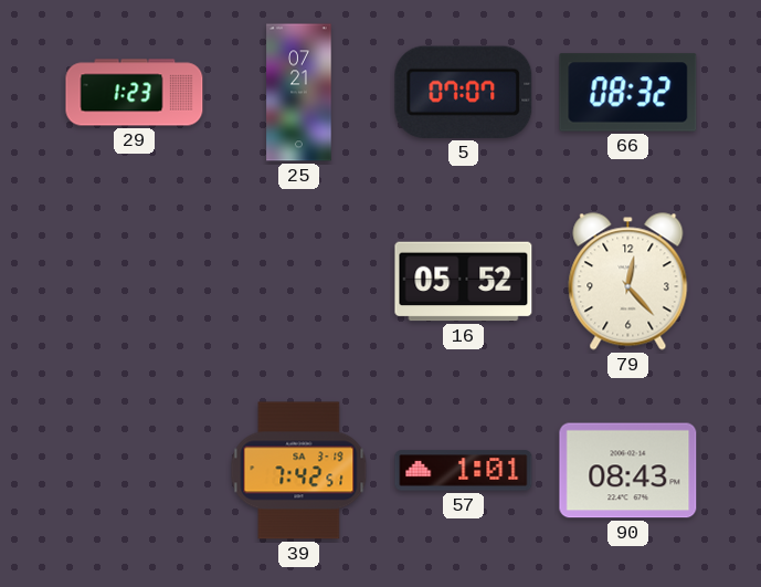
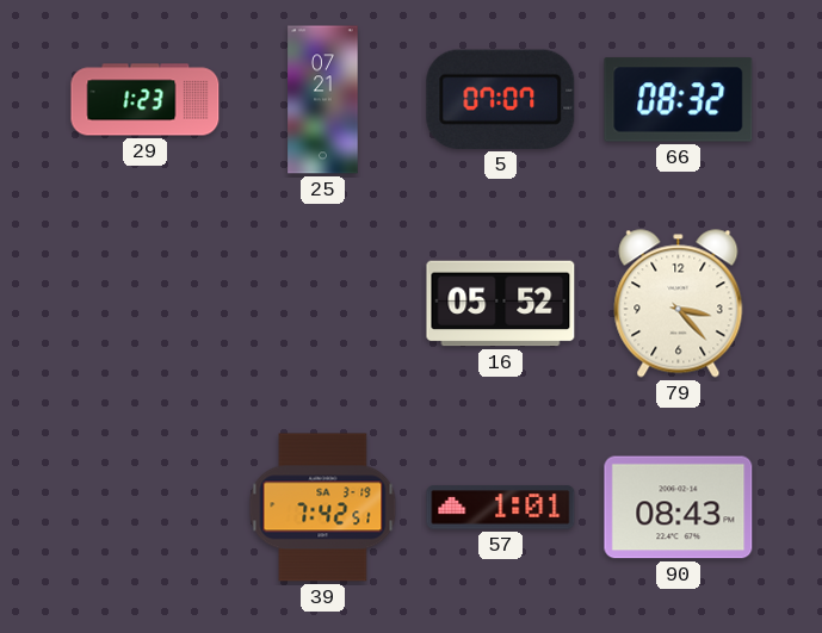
79: 12:23 -> 3:23
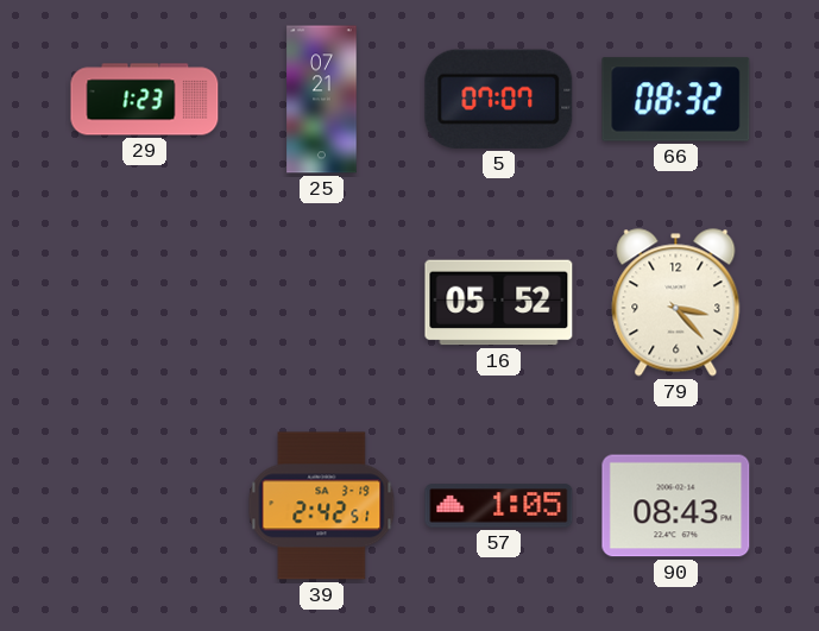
39: 7:42 -> 2:42
57: 1:01 -> 1:05
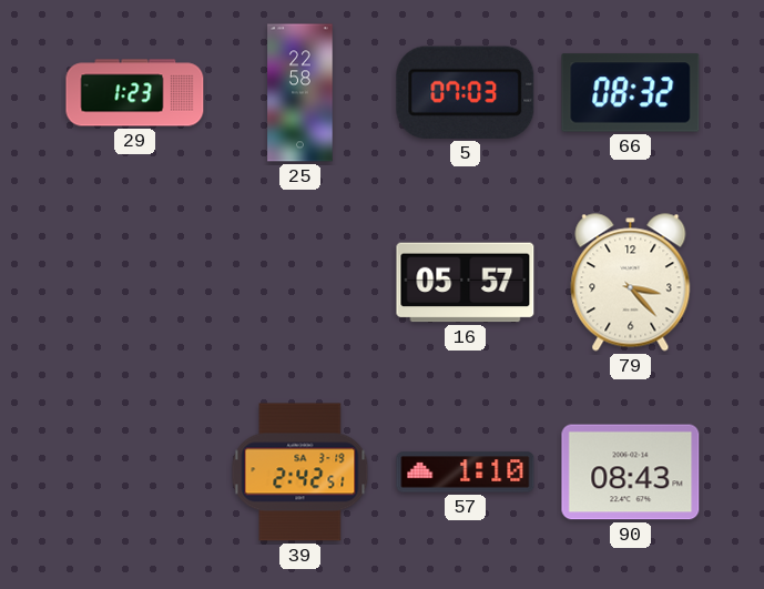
25: 07:21 -> 22:58
5: 07:07 -> 07:03
16: 05:52 -> 05:57
57: 1:05 -> 1:10
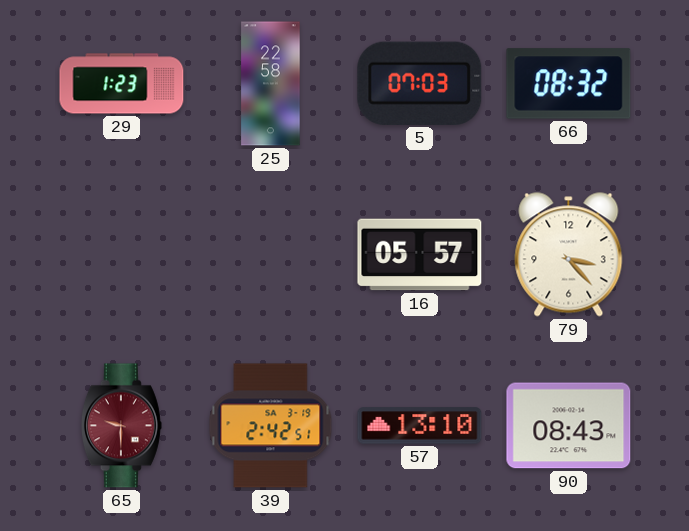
65: none -> 9:30
57: 1:10 -> 13:10
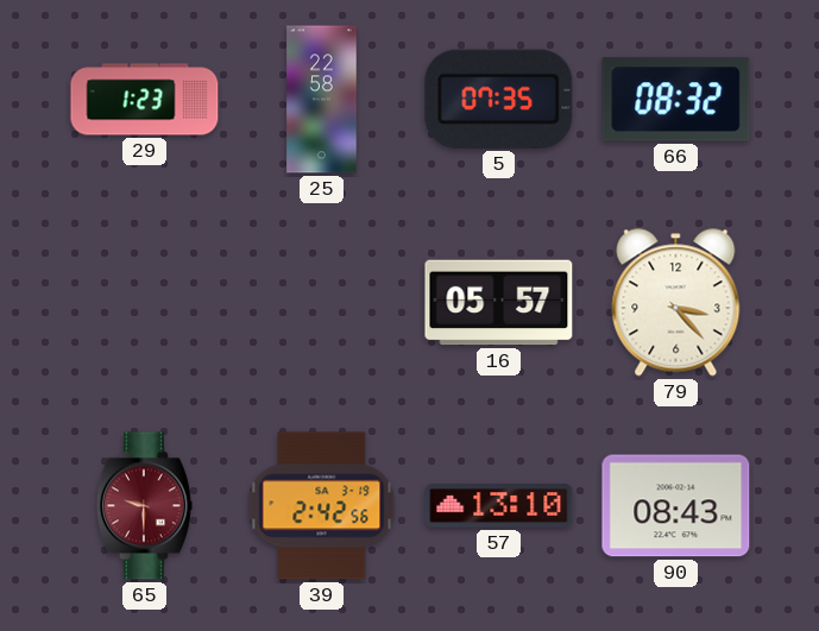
5: 07:03 -> 07:35
39: 2:42:51 -> 2:42:56
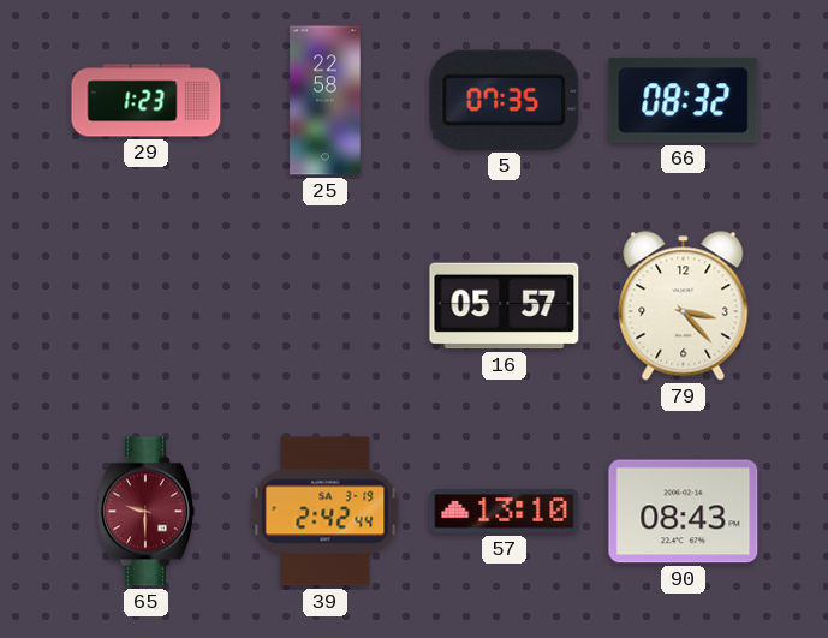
39: 2:42:56 -> 2:42:44
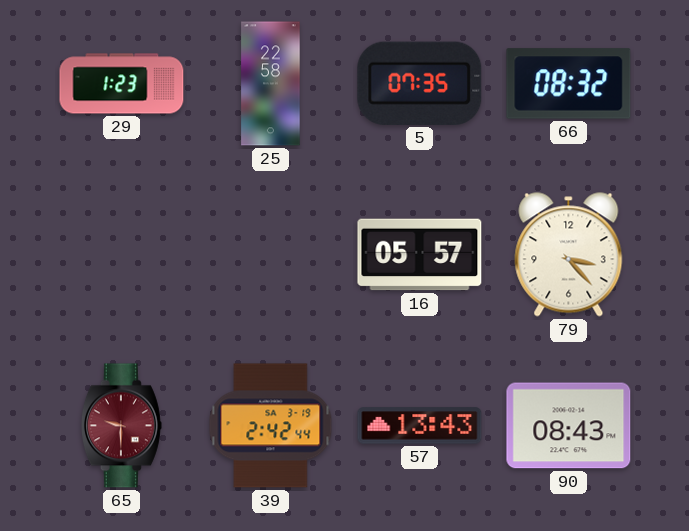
57: 13:10 -> 13:43
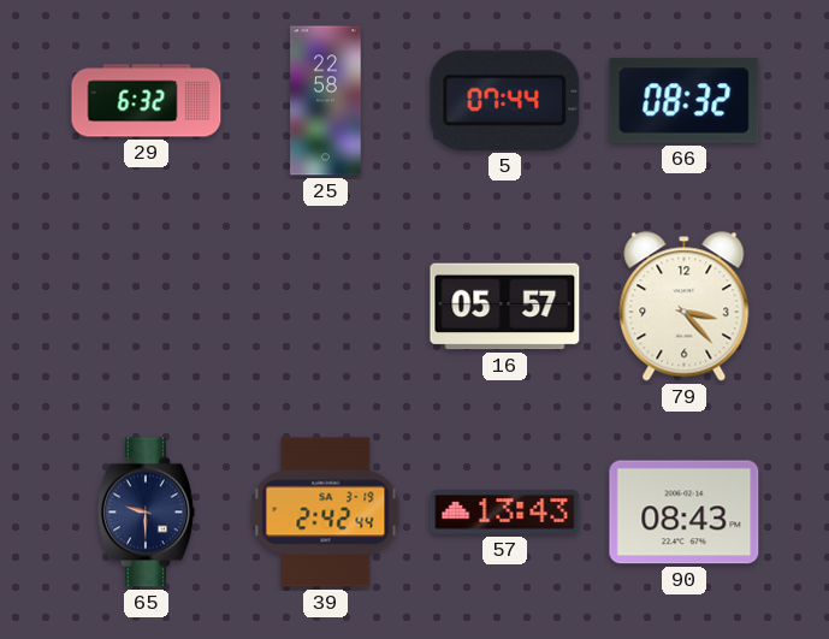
29: 1:23 -> 6:32
5: 07:35 -> 07:44
65 dial: burgundy -> navy
